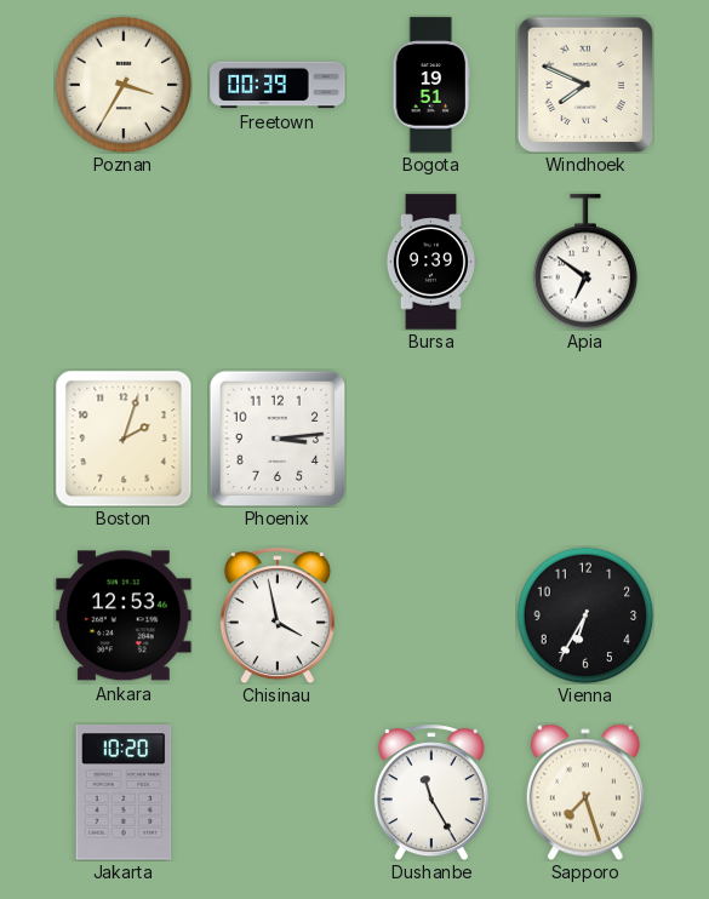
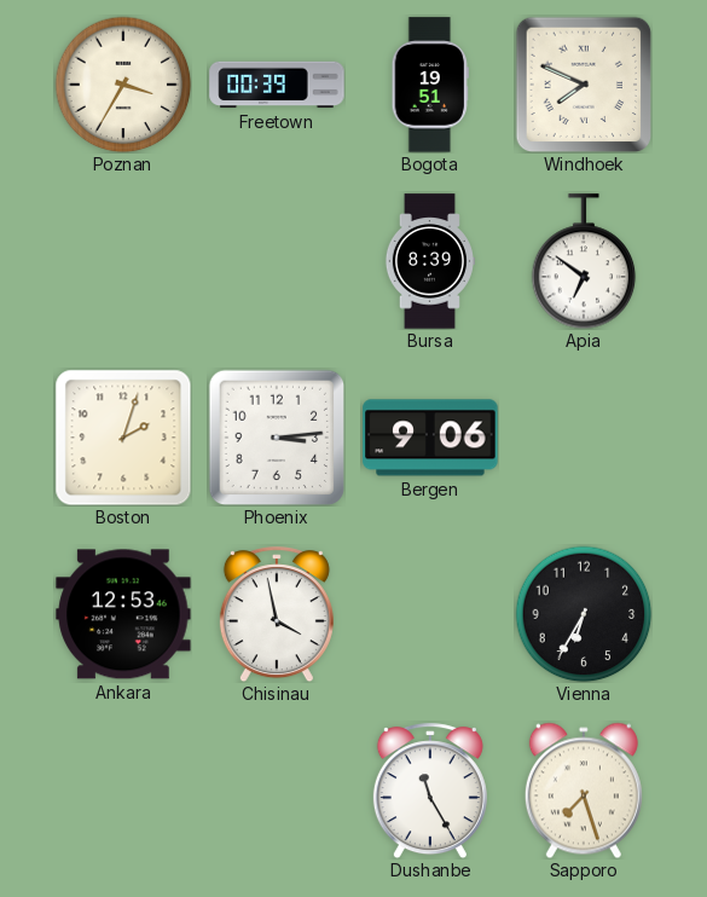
Bursa: 9:39 -> 8:39
Bergen: none -> 9:06
Jakarta: 10:20 -> none
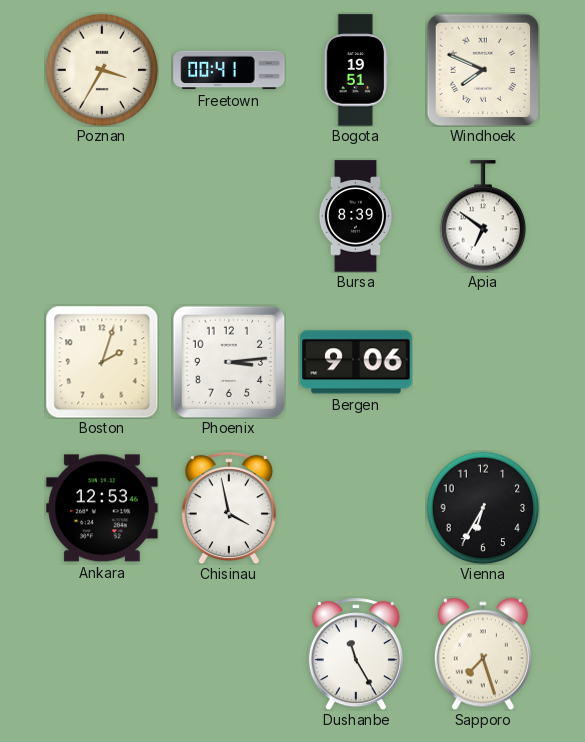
Freetown: 00:39 -> 00:41
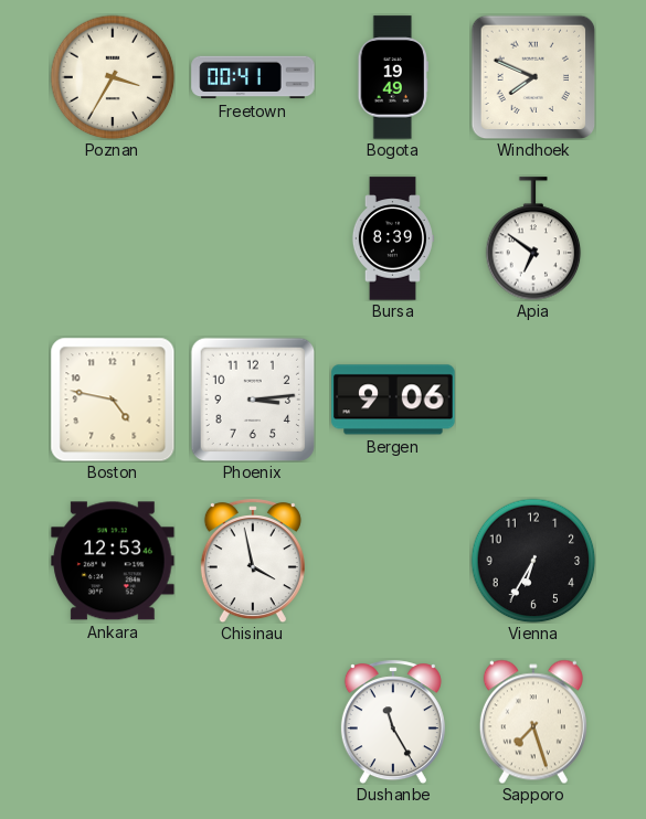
Bogota: 19:51 -> 19:49
Boston: 2:03 -> 4:47
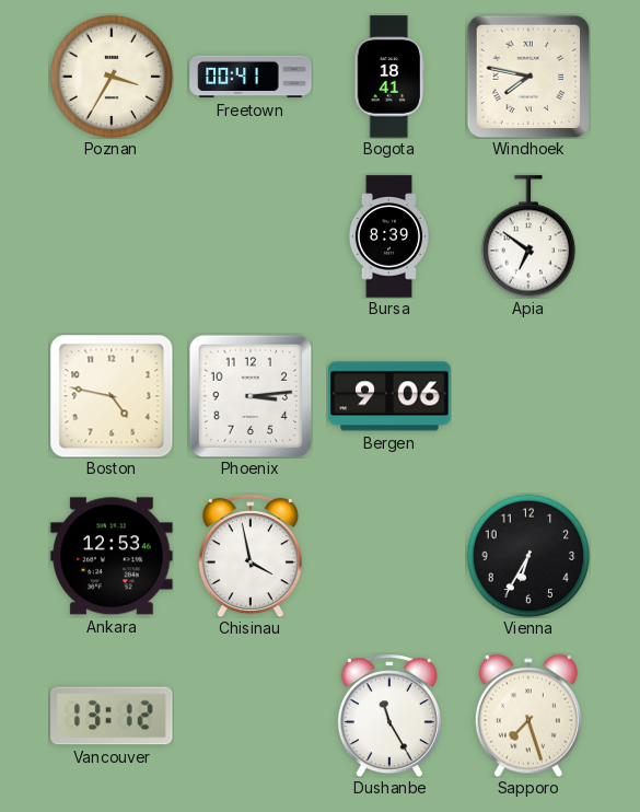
Bogota: 19:49 -> 18:41
Windhoek: 7:49 -> 7:47
Vancouver: none -> 13:12
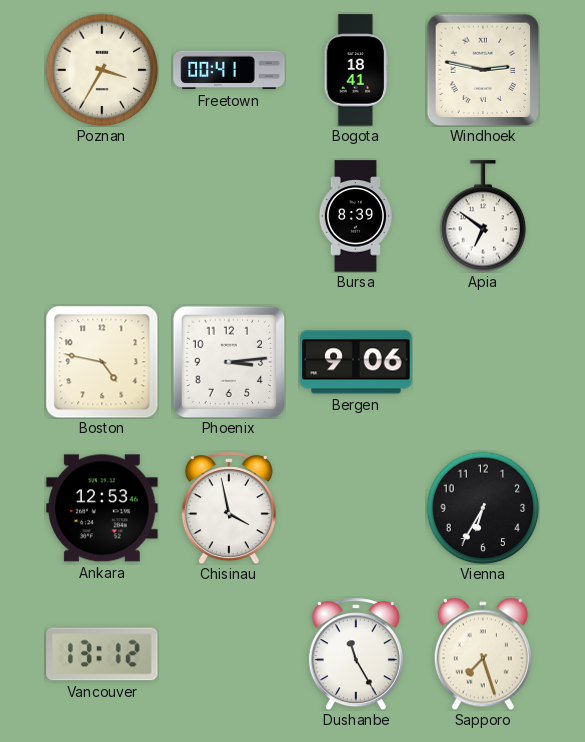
Windhoek: 7:47 -> 2:47
